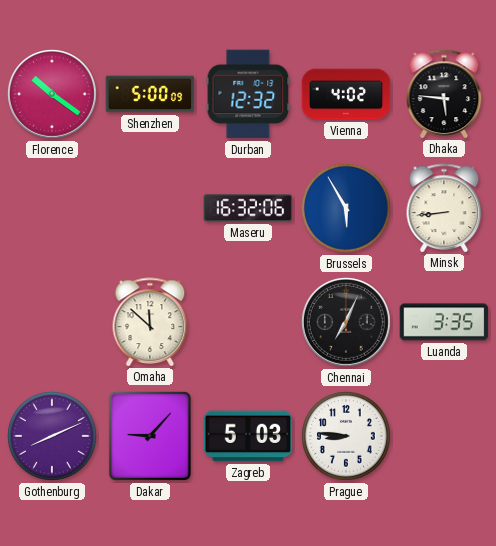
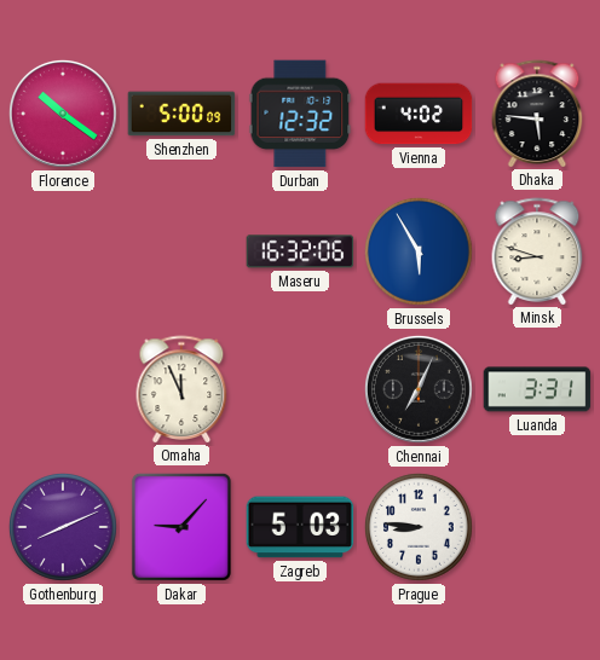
Minsk: 8:44 -> 8:48
Omaha: 11:52 -> 11:56
Luanda: 3:35 -> 3:31
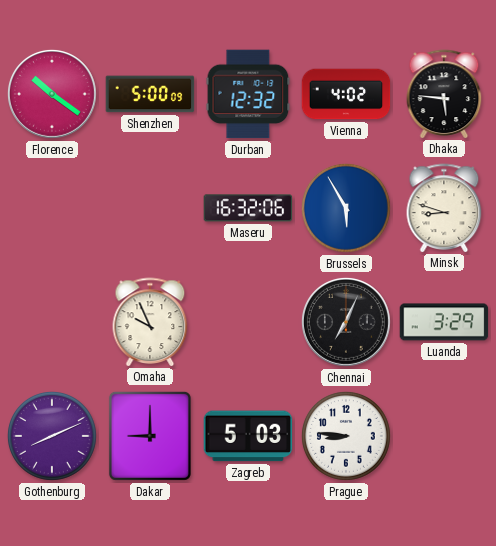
Omaha: 11:56 -> 9:56
Luanda: 3:31 -> 3:29
Dakar: 9:07 -> 9:00
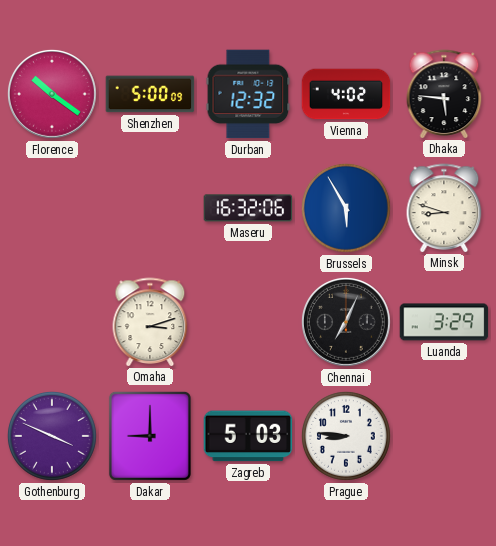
Omaha: 9:56 -> 3:12
Gothenburg: 8:11 -> 3:49
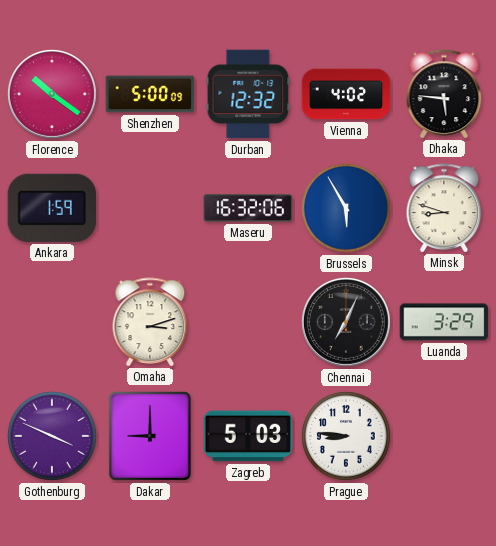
Ankara: none -> 1:59
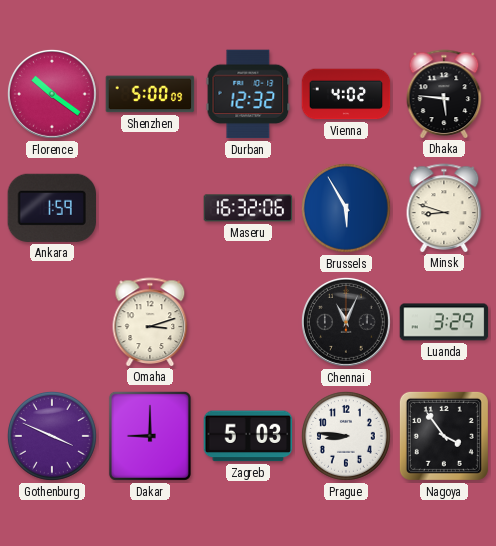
Chennai: 7:04 -> 11:04
Nagoya: none -> 3:54
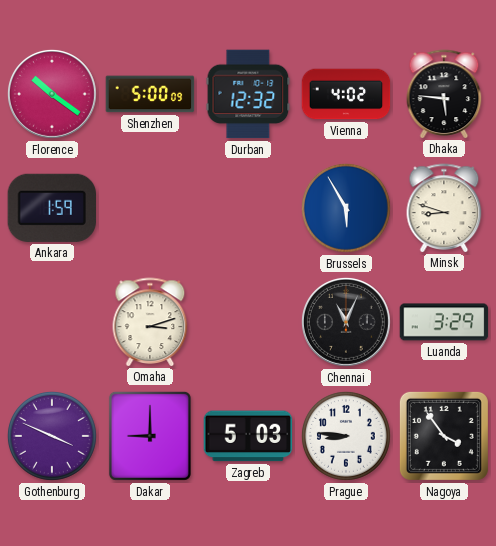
Maseru: 16:32 -> none
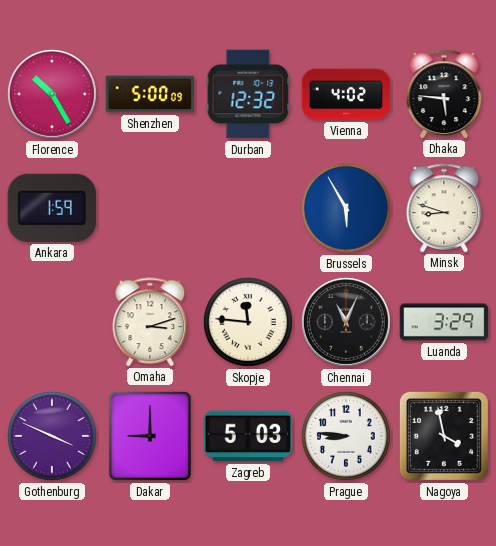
Florence: 10:21 -> 10:25
Skopje: none -> 11:46
Nagoya: 3:54 -> 3:58
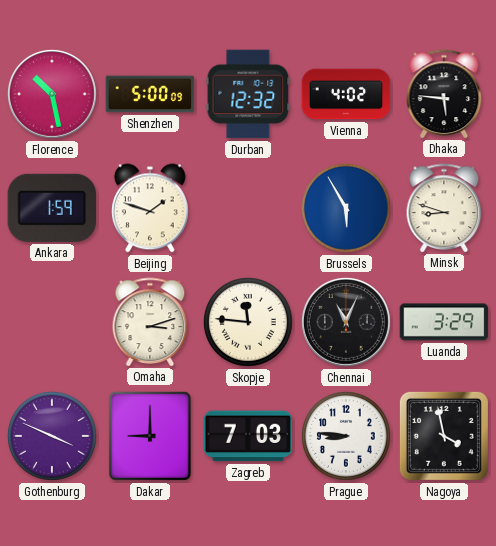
Florence: 10:25 -> 10:28
Beijing: none -> 1:48
Zagreb: 5:03 -> 7:03
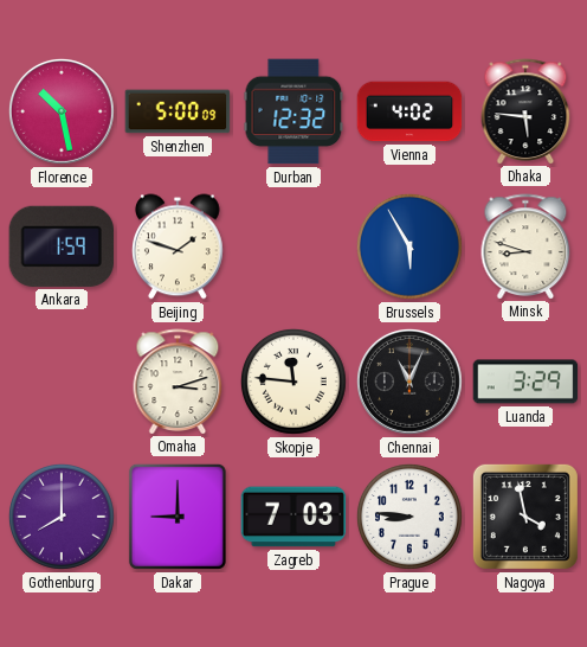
Gothenburg: 3:49 -> 8:00
